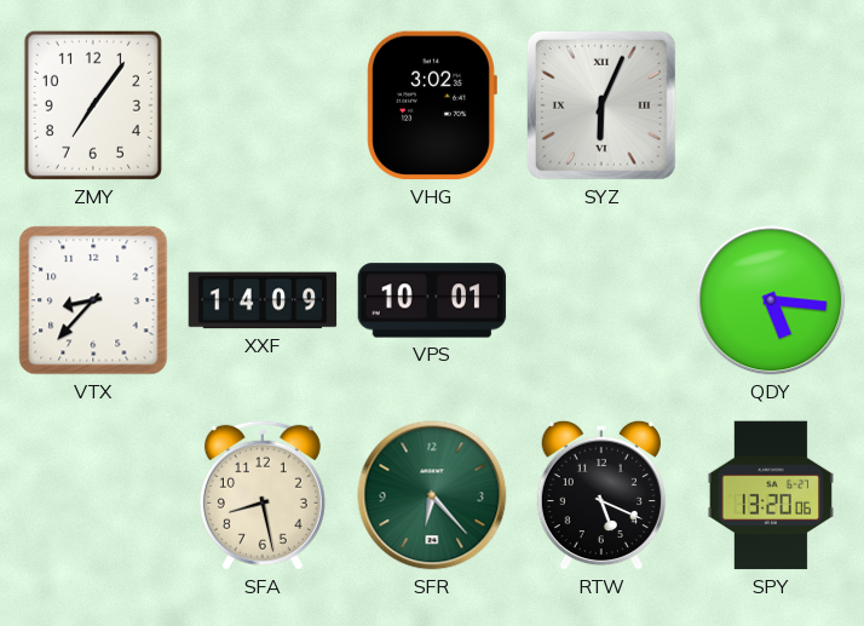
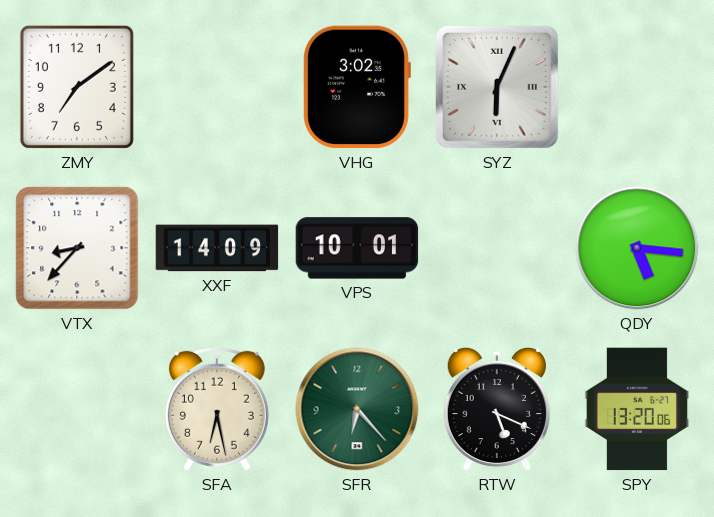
ZMY: 7:06 -> 7:09
SFA: 8:28 -> 6:28
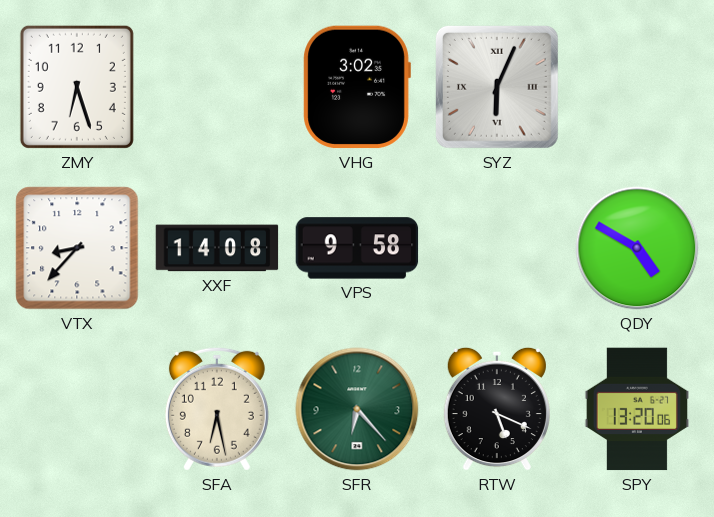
ZMY: 7:09 -> 6:27
XXF: 14:09 -> 14:08
VPS: 10:01 -> 9:58
QDY: 5:16 -> 4:50
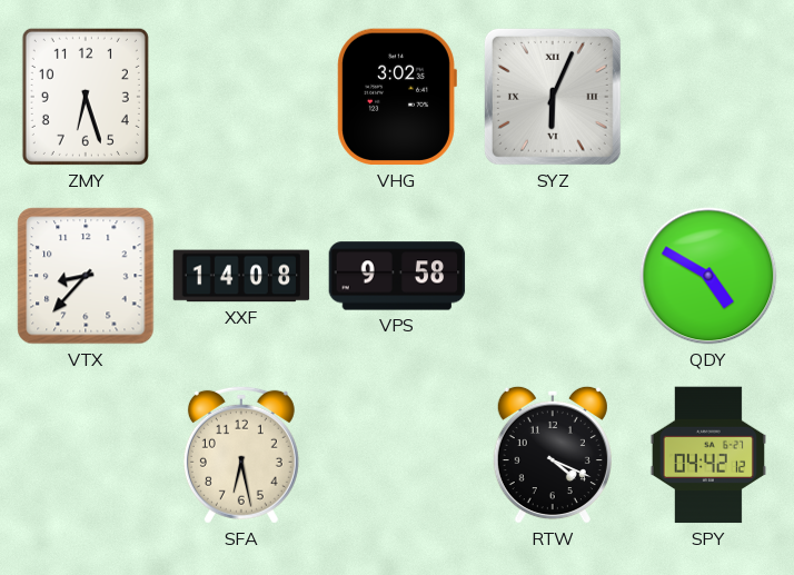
SFR: 6:23 -> none
RTW: 5:19 -> 4:19
SPY: 13:20 -> 04:42
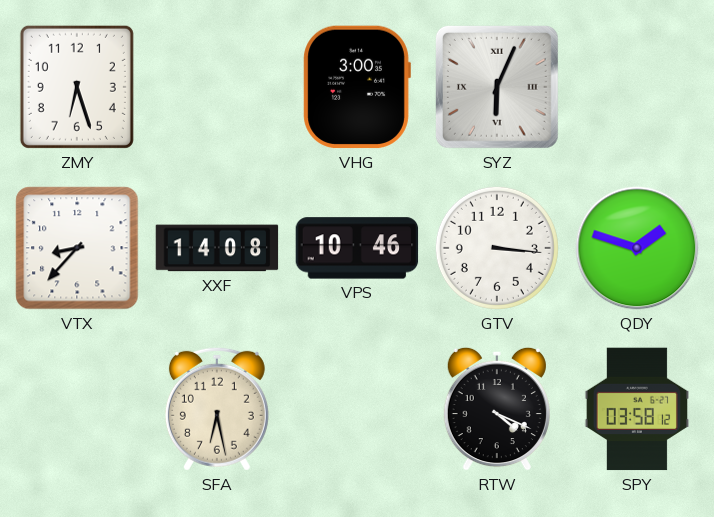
VHG: 3:02 -> 3:00
VPS: 9:58 -> 10:46
GTV: none -> 3:16
QDY: 4:50 -> 1:48
SPY: 04:42 -> 03:58
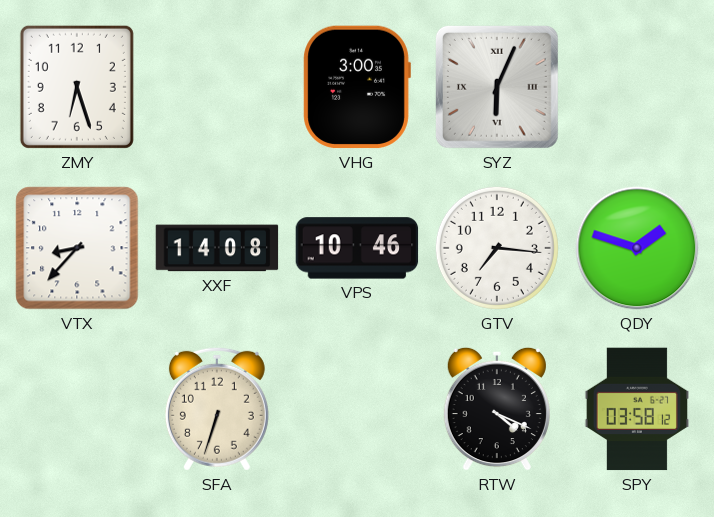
GTV: 3:16 -> 7:16
SFA: 6:28 -> 6:33
